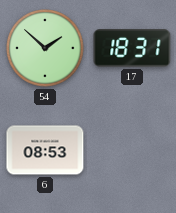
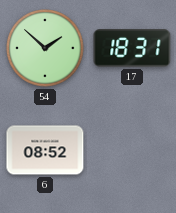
6: 08:53 -> 08:52
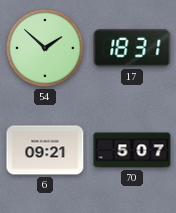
6: 08:52 -> 09:21
70: none -> 5:07
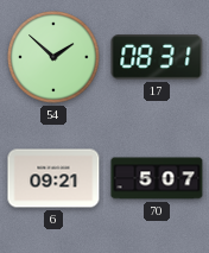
17: 18:31 -> 08:31
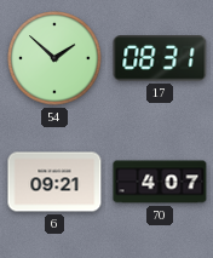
70: 5:07 -> 4:07
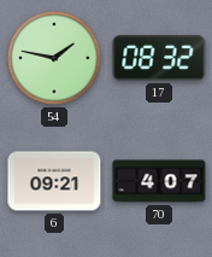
54: 1:52 -> 1:47
17: 08:31 -> 08:32
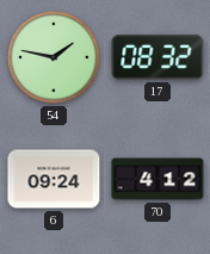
6: 09:21 -> 09:24
70: 4:07 -> 4:12
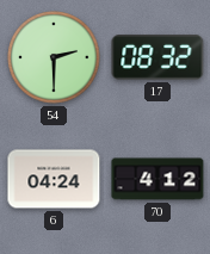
54: 1:47 -> 2:30
6: 09:24 -> 04:24
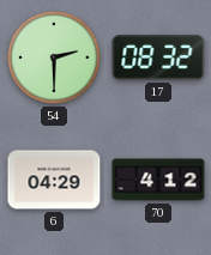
6: 04:24 -> 04:29
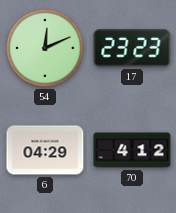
54: 2:30 -> 12:11
17: 08:32 -> 23:23
